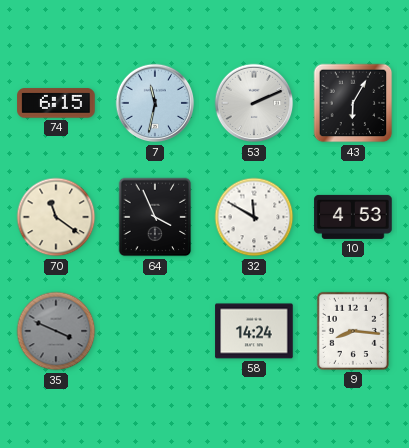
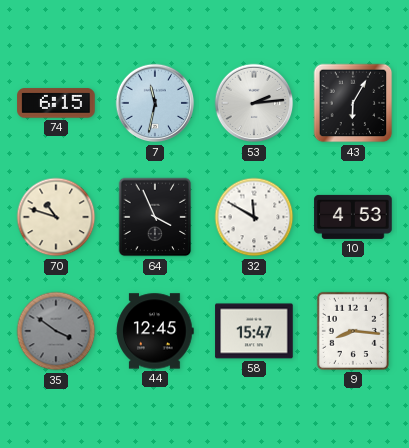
53: 2:11 -> 2:14
70: 11:21 -> 10:48
35: 3:49 -> 3:51
44: none -> 12:45
58: 14:24 -> 15:47
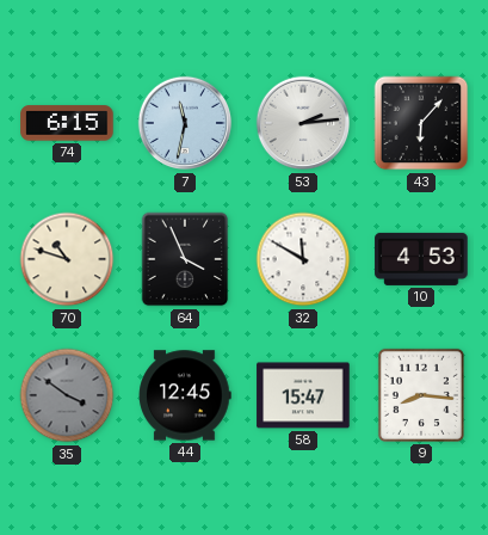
43: 6:05 -> 6:07
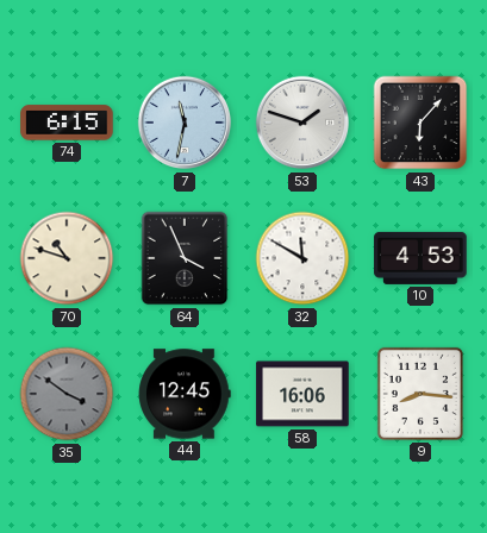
53: 2:14 -> 1:48
58: 15:47 -> 16:06
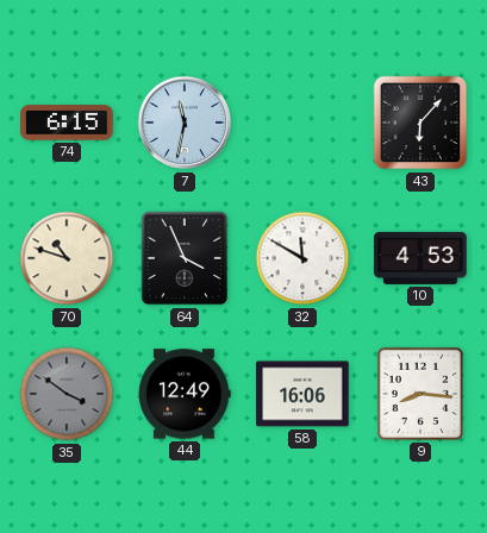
53: 1:48 -> none
44: 12:45 -> 12:49
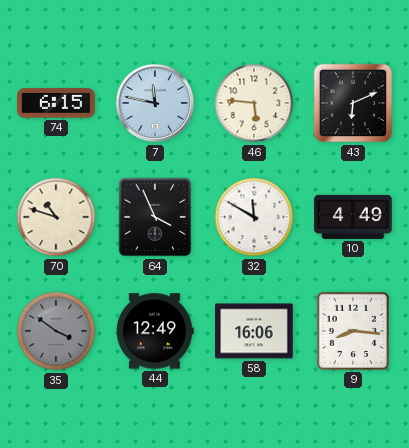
7: 11:32 -> 11:47
46: none -> 5:46
43: 6:07 -> 6:11
10: 4:53 -> 4:49
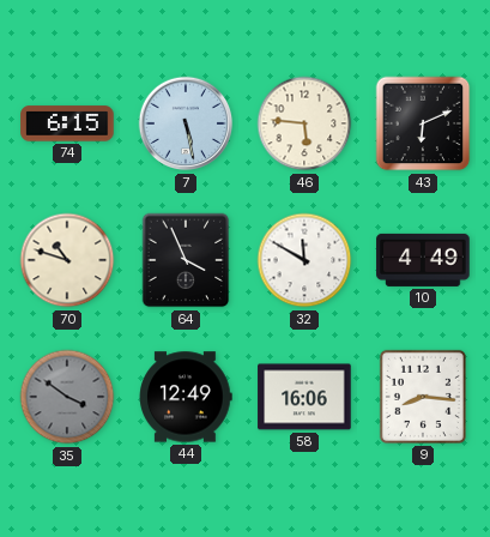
7: 11:47 -> 5:28
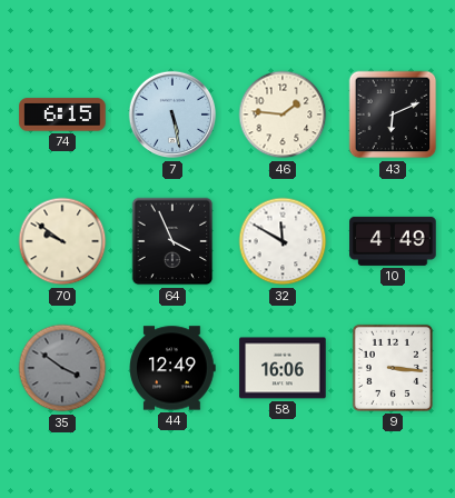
46: 5:46 -> 1:46
70: 10:48 -> 9:51
9: 8:16 -> 3:16
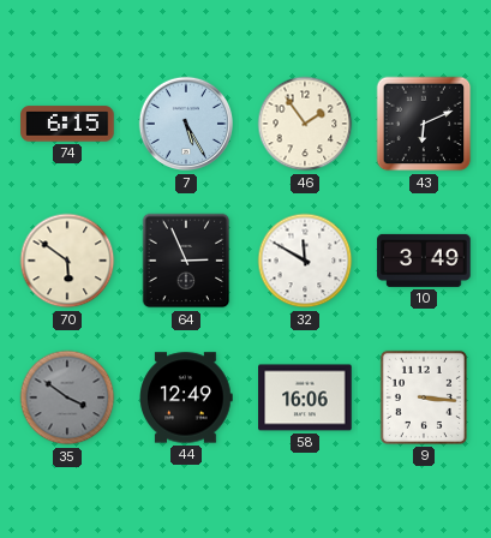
7: 5:28 -> 5:25
46: 1:46 -> 1:54
70: 9:51 -> 5:51
64: 3:56 -> 2:56
10: 4:49 -> 3:49
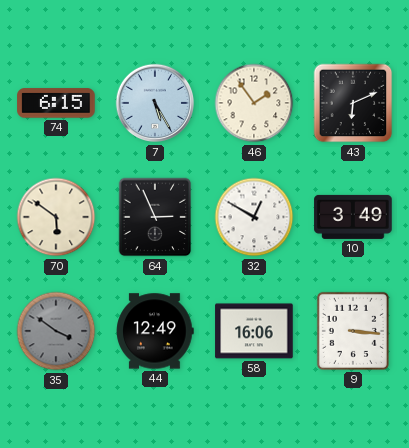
32: 11:50 -> 12:50
